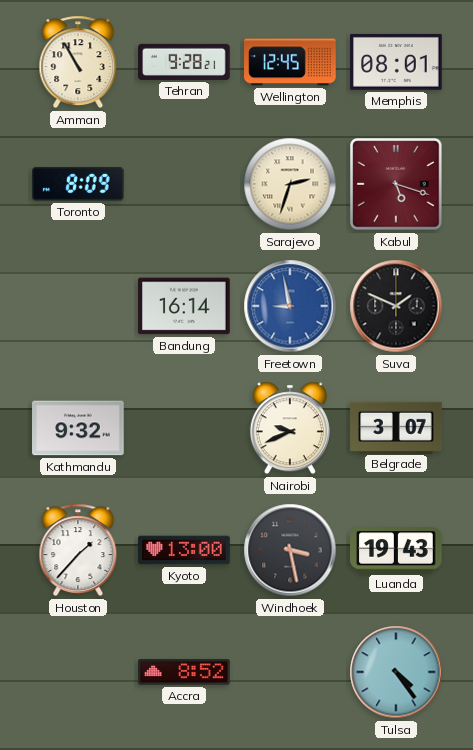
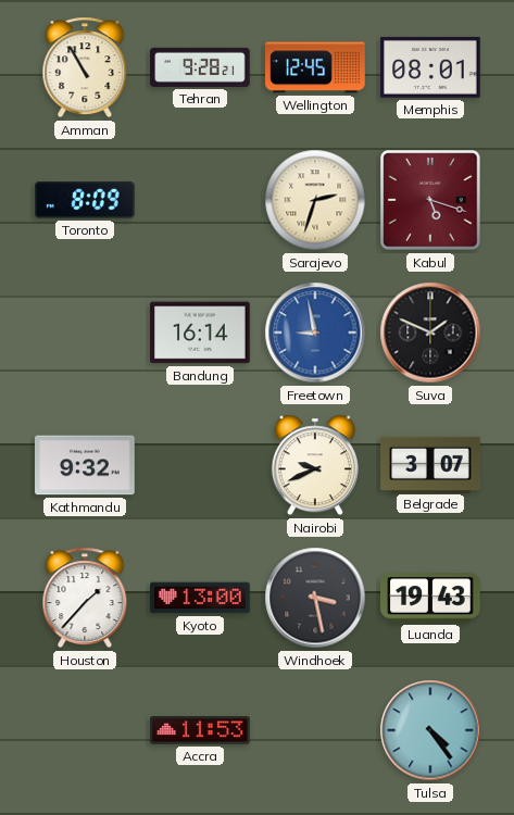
Accra: 8:52 -> 11:53
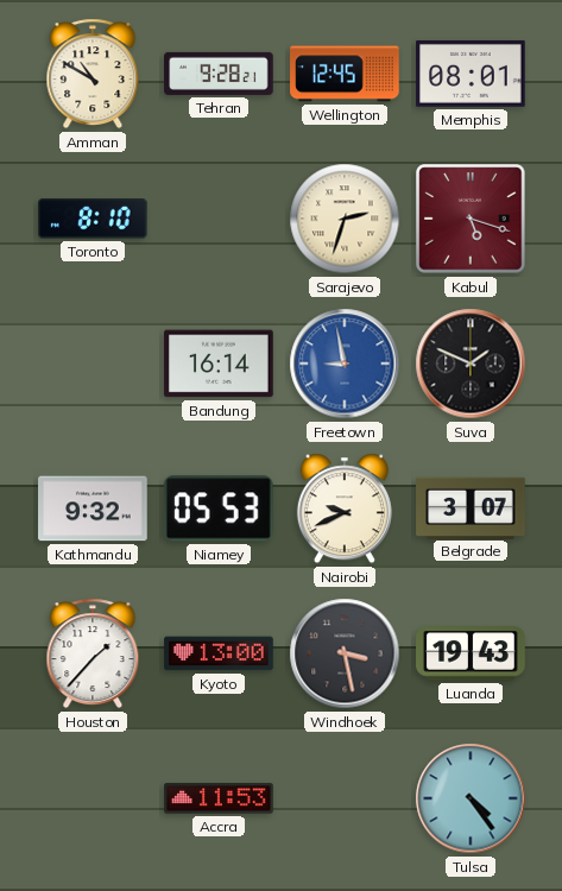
Amman: 10:55 -> 10:50
Toronto: 8:09 -> 8:10
Niamey: none -> 05:53
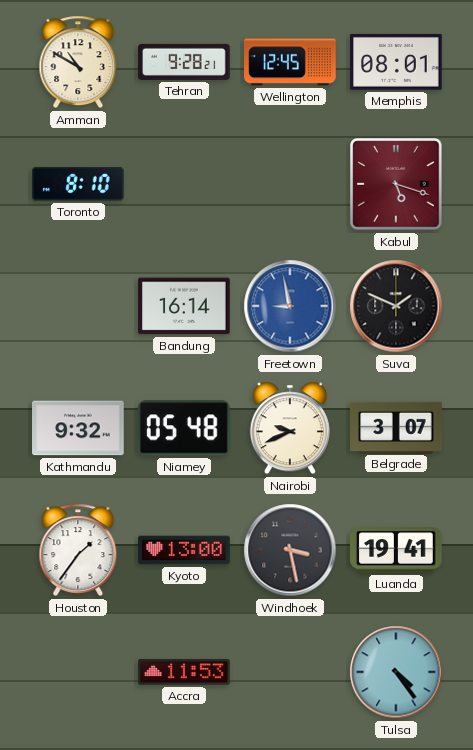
Sarajevo: 2:33 -> none
Niamey: 05:53 -> 05:48
Houston: 1:37 -> 1:36
Luanda: 19:43 -> 19:41
